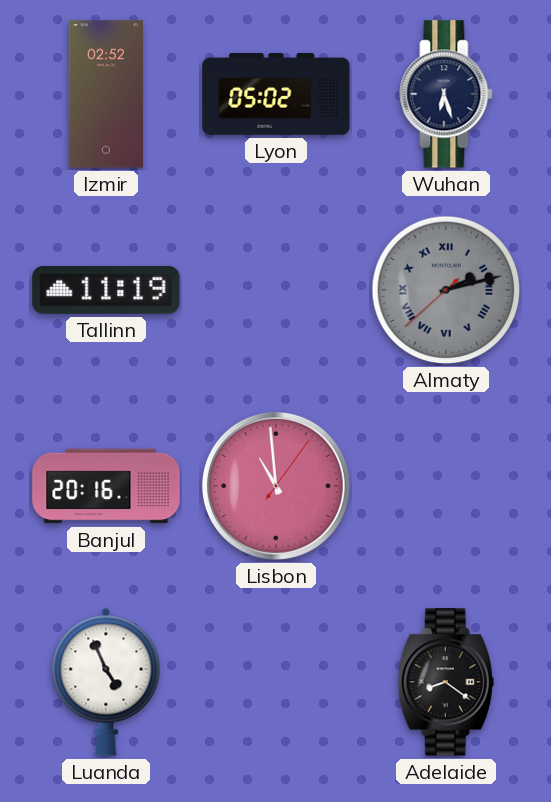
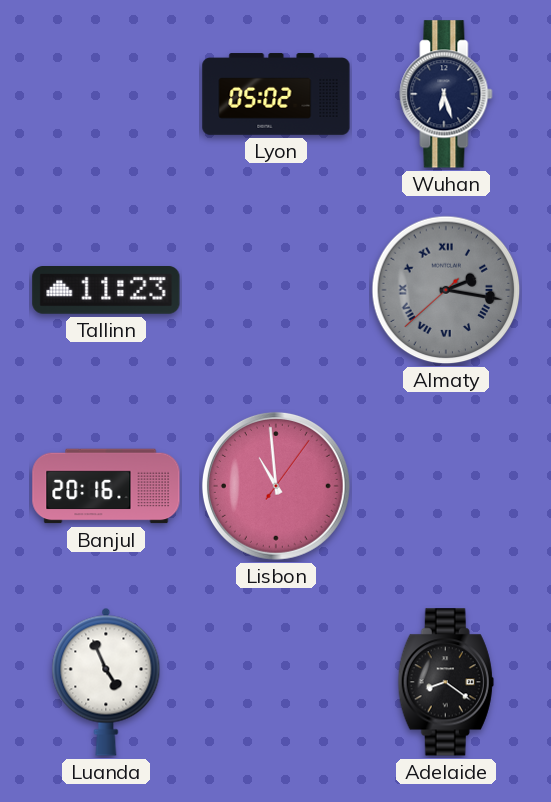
Izmir: 02:52 -> none
Tallinn: 11:19 -> 11:23
Almaty: 2:12 -> 2:16
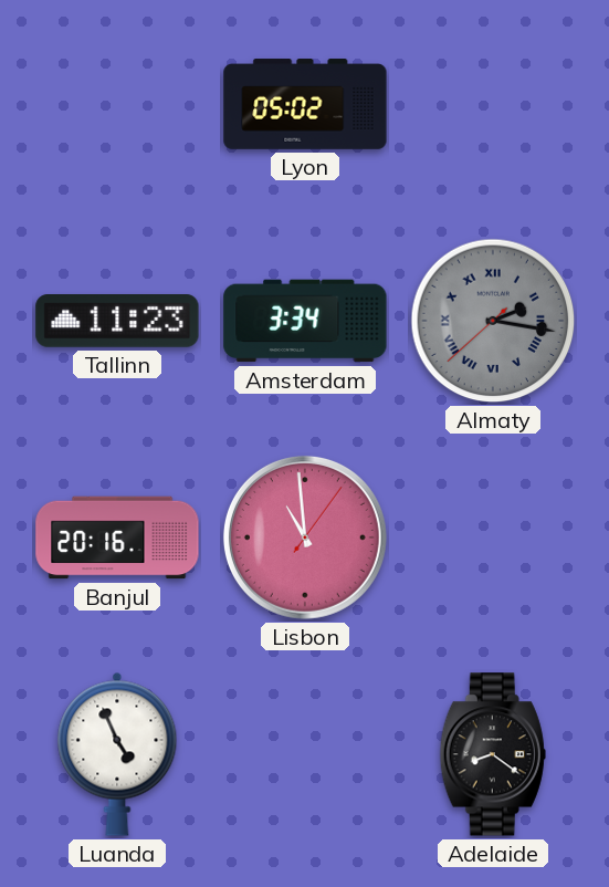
Wuhan: 6:27 -> none
Amsterdam: none -> 3:34
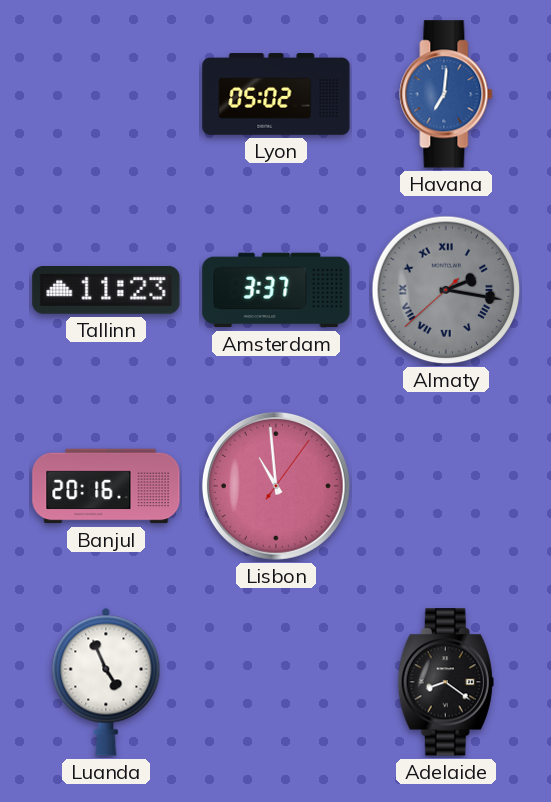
Havana: none -> 7:01
Amsterdam: 3:34 -> 3:37
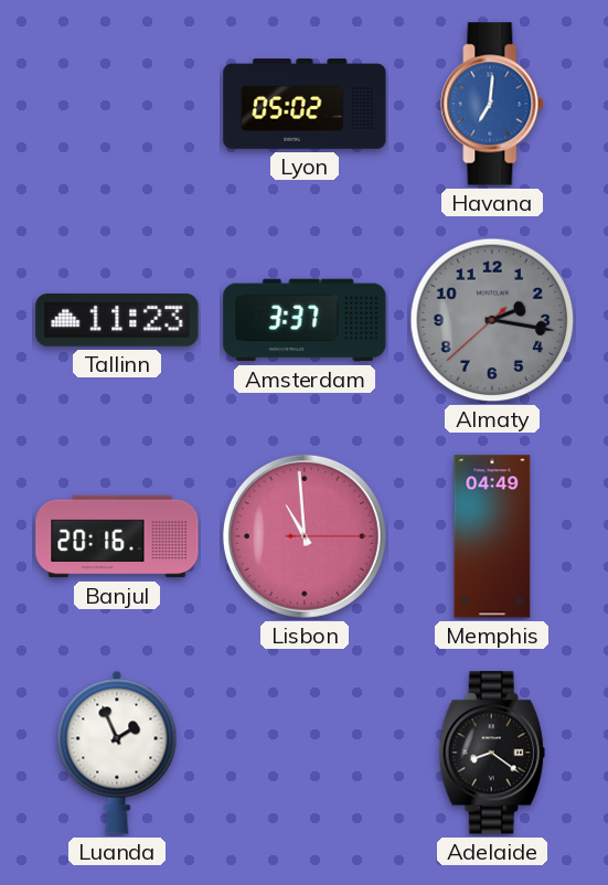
Almaty numerals: Roman -> Arabic
Lisbon: 10:59:06 -> 10:59:15
Memphis: none -> 04:49
Luanda: 4:56 -> 1:56
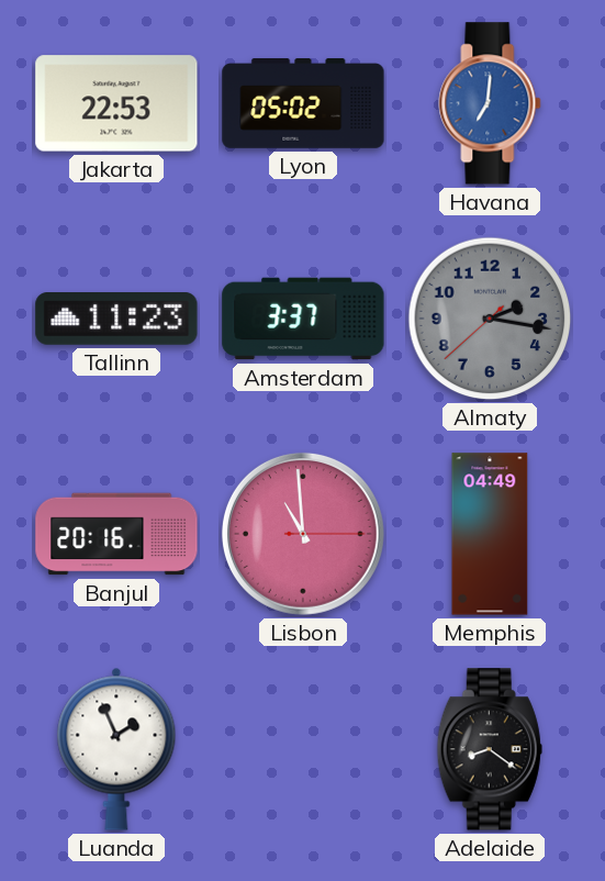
Jakarta: none -> 22:53
